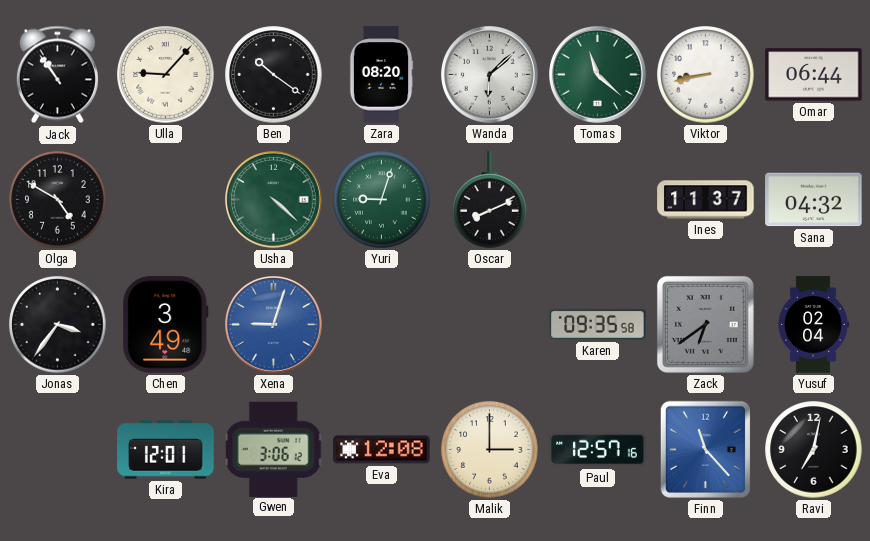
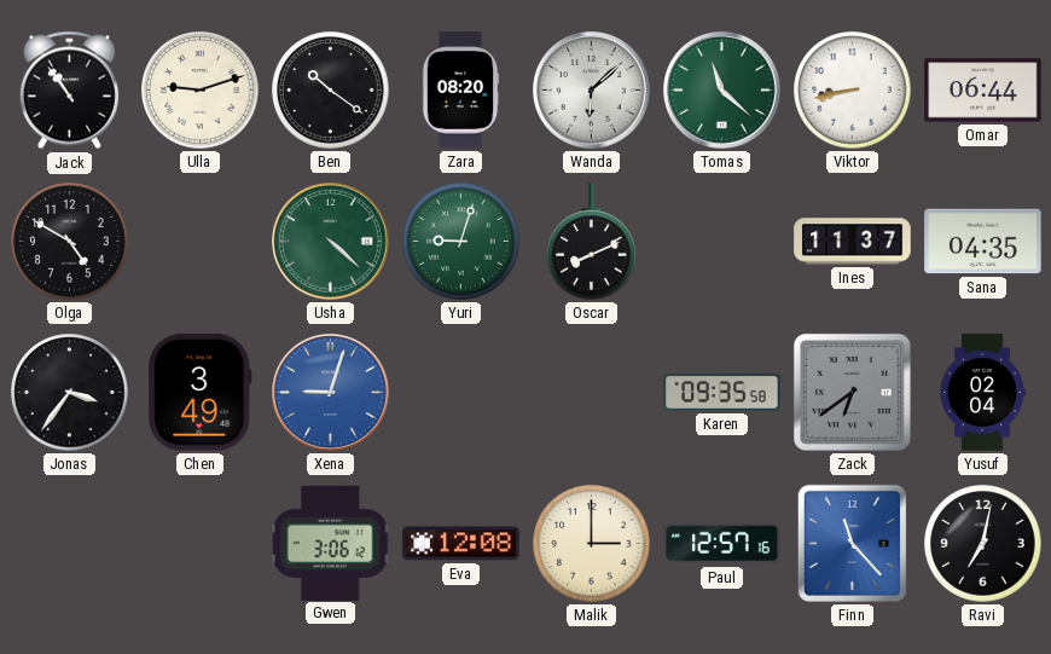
Ulla: 9:07 -> 9:12
Sana: 04:32 -> 04:35
Kira: 12:01 -> none
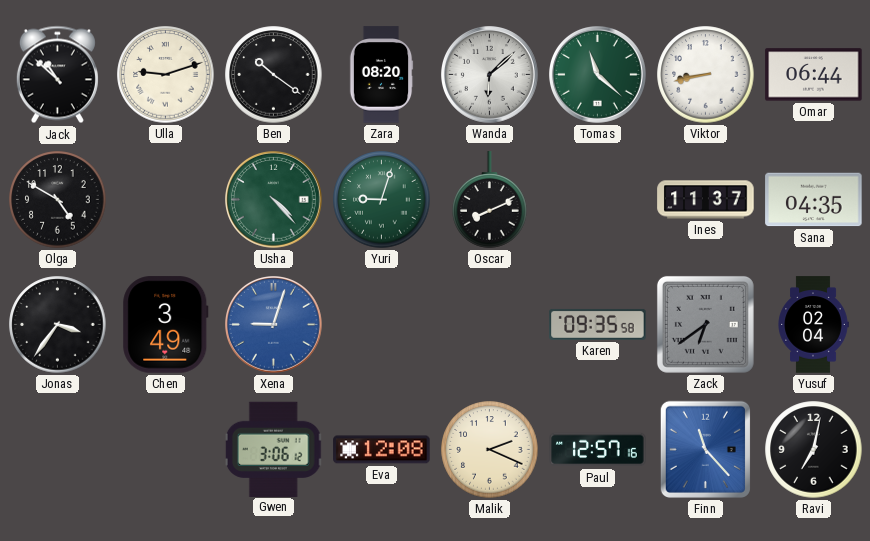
Jack: 10:54 -> 10:52
Usha: 4:22 -> 4:23
Malik: 3:00 -> 2:19
